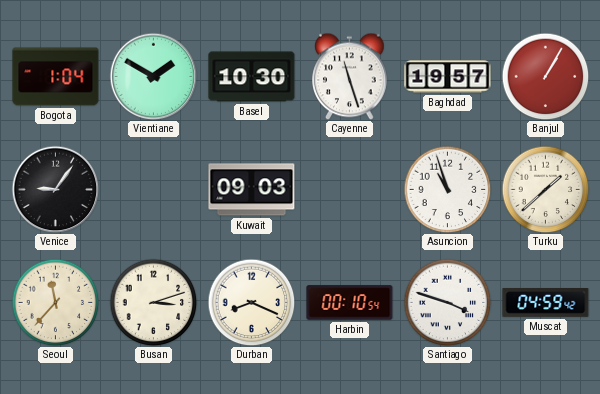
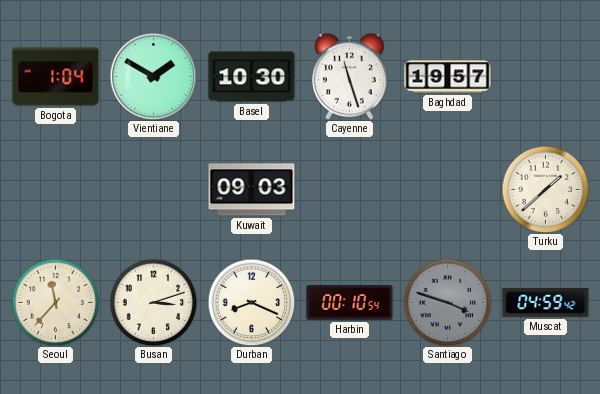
Banjul: 1:05 -> none
Venice: 9:06 -> none
Asuncion: 10:57 -> none
Santiago dial: white -> grey
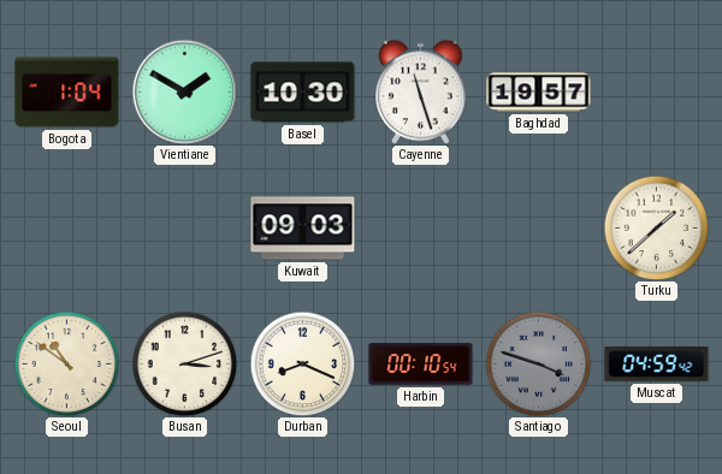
Seoul: 11:37 -> 10:51
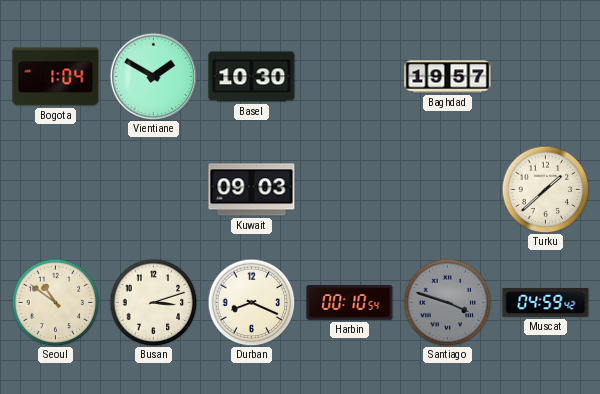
Cayenne: 11:27 -> none
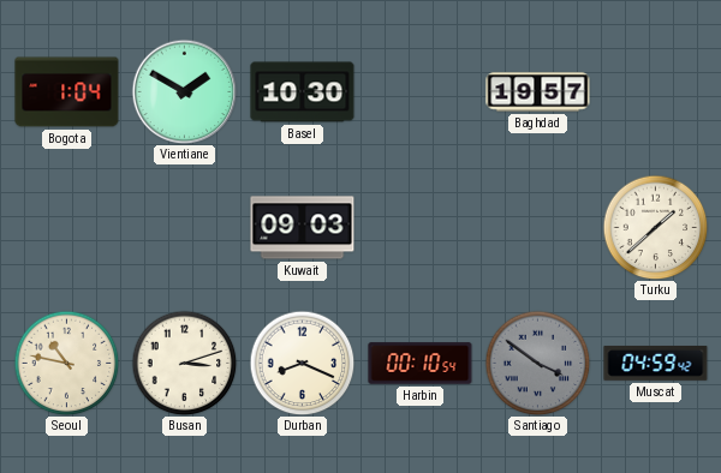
Seoul: 10:51 -> 10:47
Santiago: 3:48 -> 3:51
